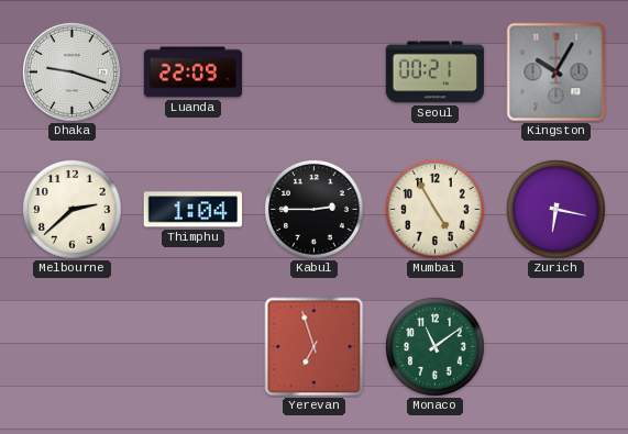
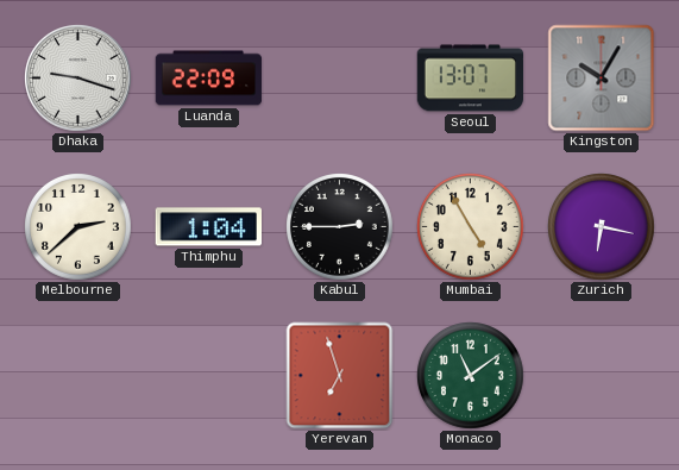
Seoul: 00:21 -> 13:07
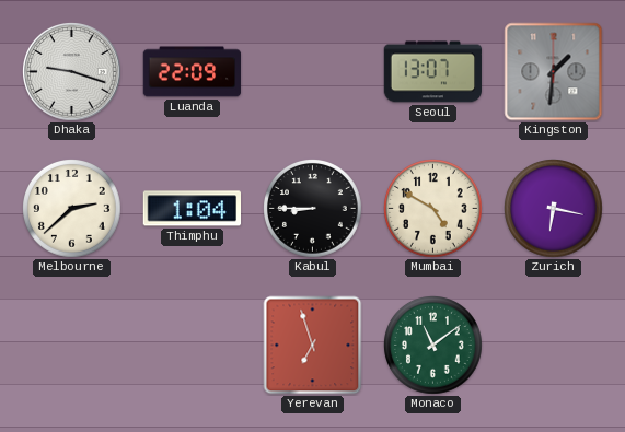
Kingston: 10:05 -> 1:31
Kabul: 2:45 -> 8:45
Mumbai: 4:55 -> 4:50
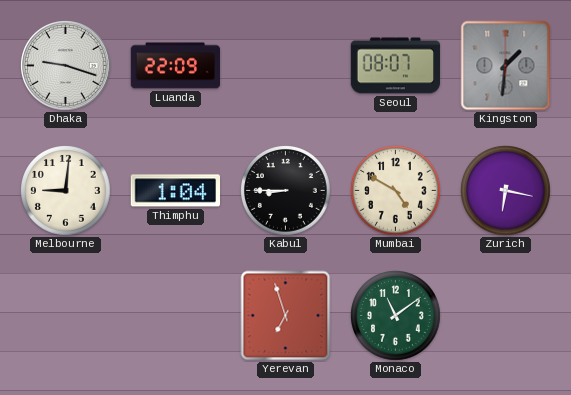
Seoul: 13:07 -> 08:07
Melbourne: 2:38 -> 9:01
